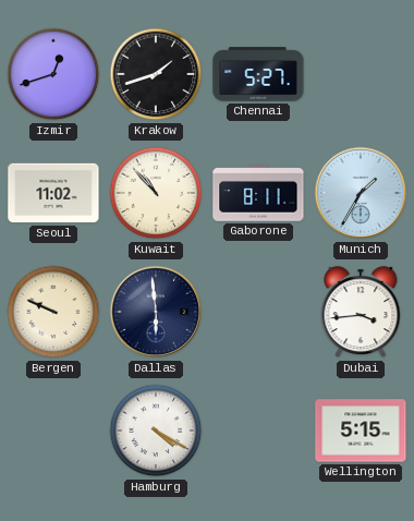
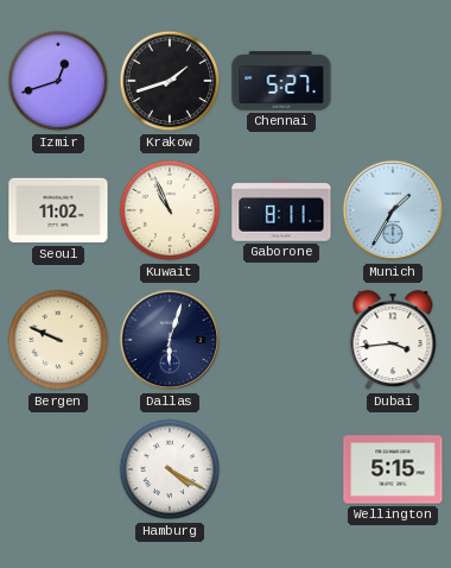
Kuwait: 10:53 -> 10:56
Dallas: 5:59 -> 6:03
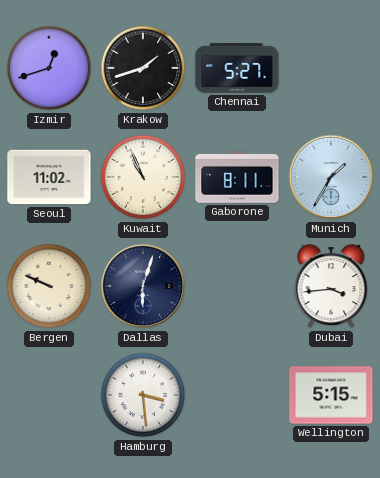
Hamburg: 4:20 -> 3:29
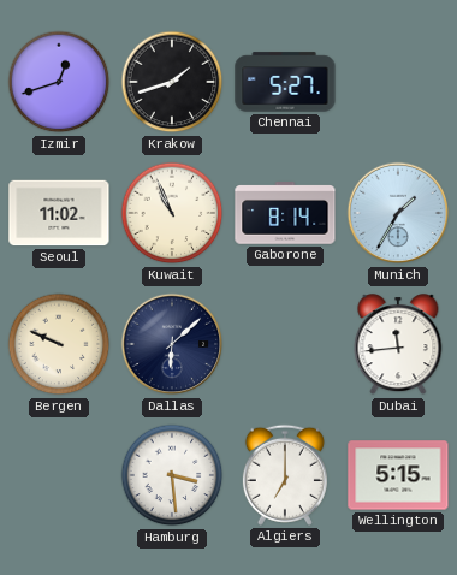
Gaborone: 8:11 -> 8:14
Dallas: 6:03 -> 6:08
Dubai: 3:44 -> 11:44
Algiers: none -> 7:00
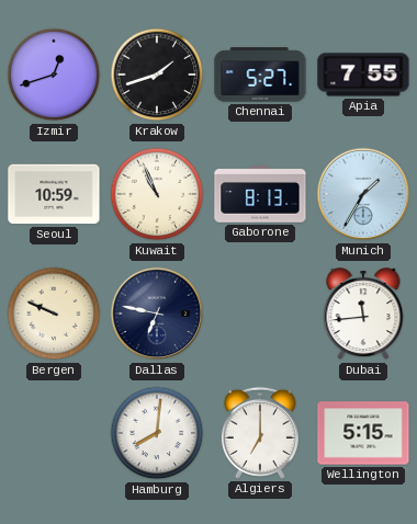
Apia: none -> 7:55
Seoul: 11:02 -> 10:59
Gaborone: 8:14 -> 8:13
Dallas: 6:08 -> 6:47
Hamburg: 3:29 -> 8:01
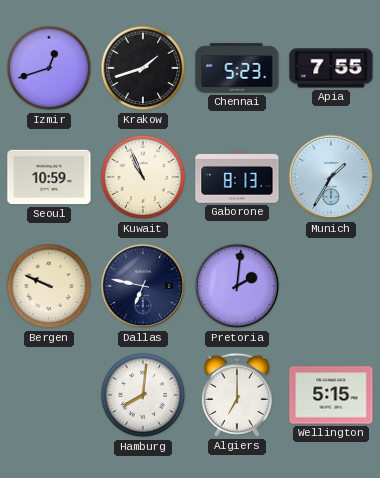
Chennai: 5:27 -> 5:23
Pretoria: none -> 2:01
Dubai: 11:44 -> none
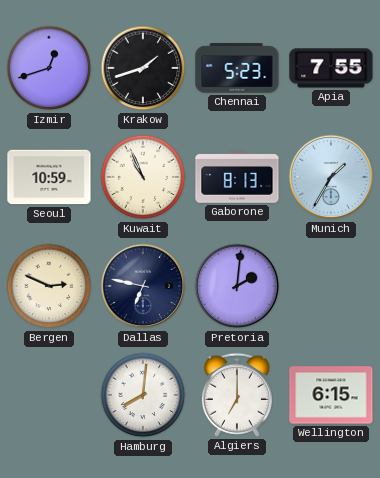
Bergen: 9:49 -> 2:49
Wellington: 5:15 -> 6:15
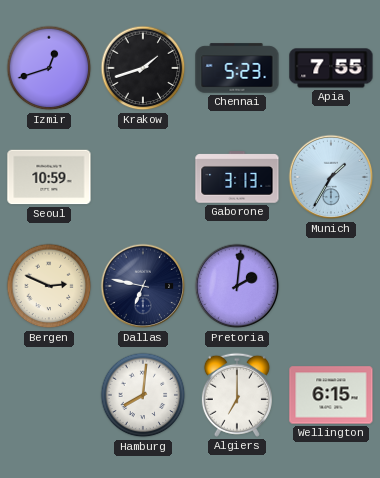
Kuwait: 10:56 -> none
Gaborone: 8:13 -> 3:13
